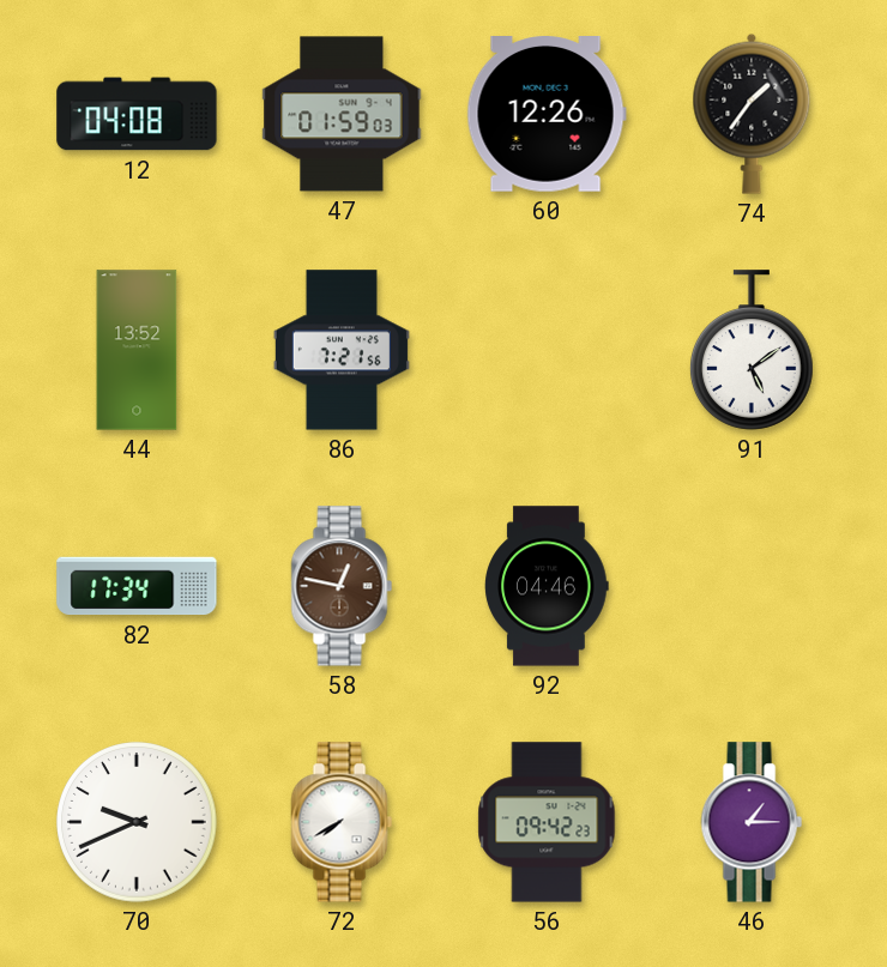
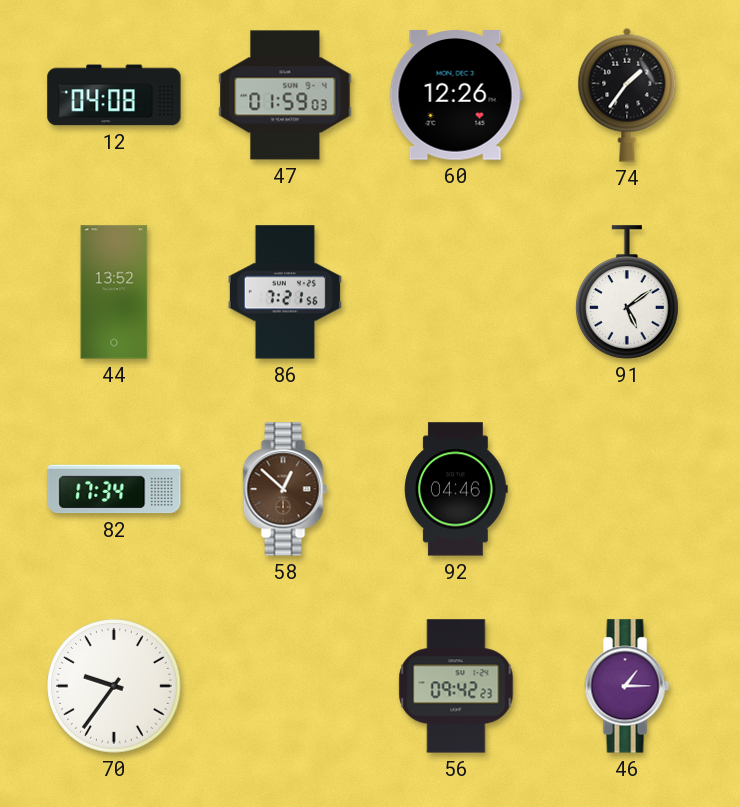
58: 12:47 -> 12:52
70: 9:41 -> 9:36
72: 7:40 -> none
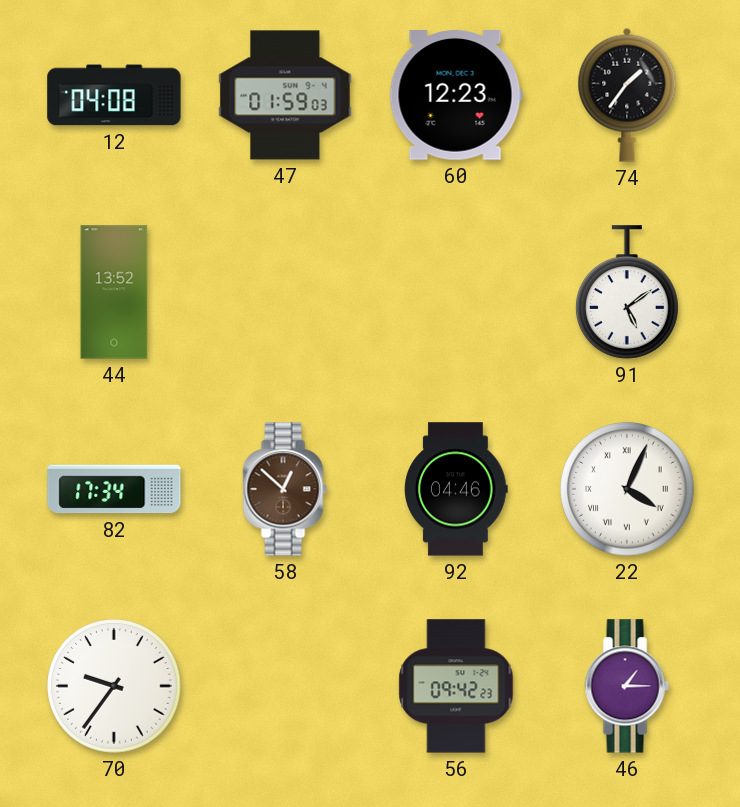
60: 12:26 -> 12:23
86: 7:21 -> none
22: none -> 4:04
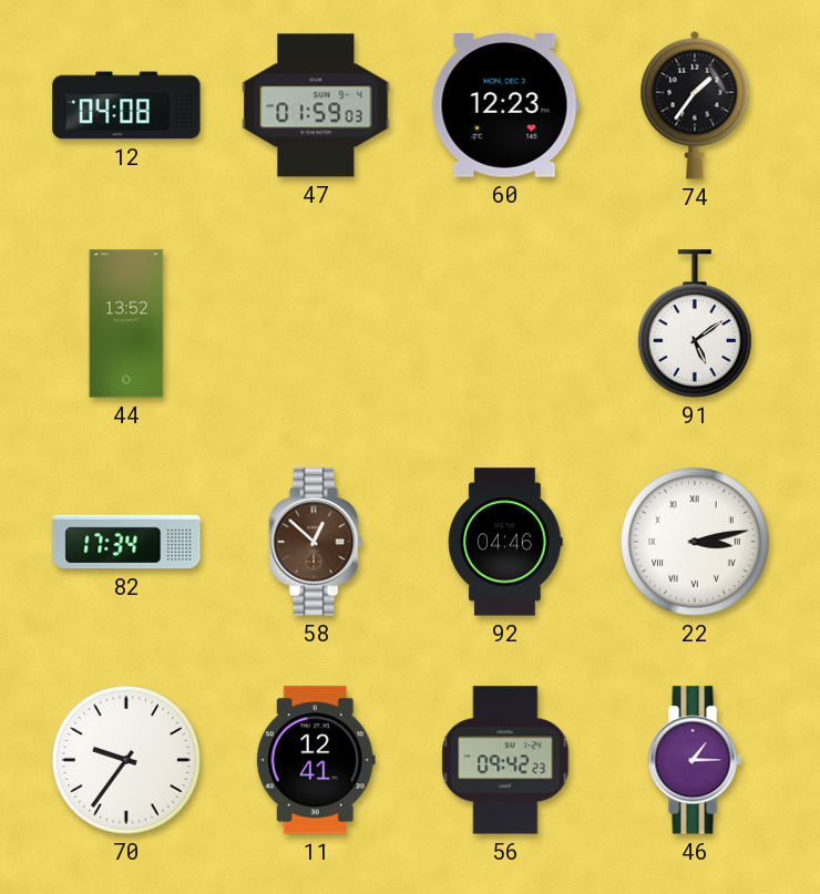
22: 4:04 -> 3:13
11: none -> 12:41
